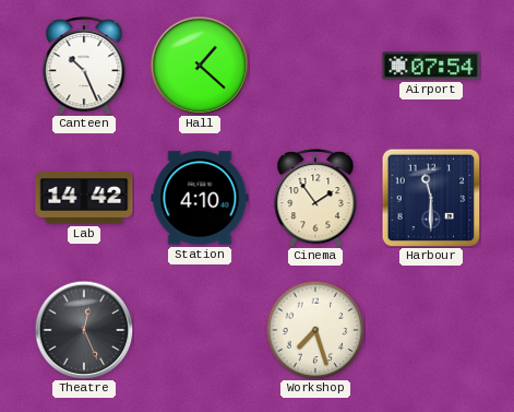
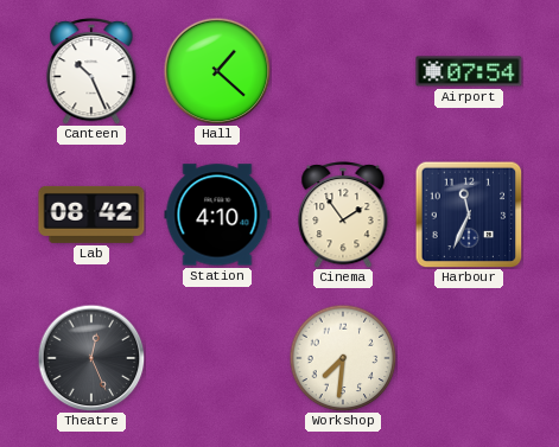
Lab: 14:42 -> 08:42
Harbour: 11:30 -> 11:34
Workshop: 7:27 -> 7:31
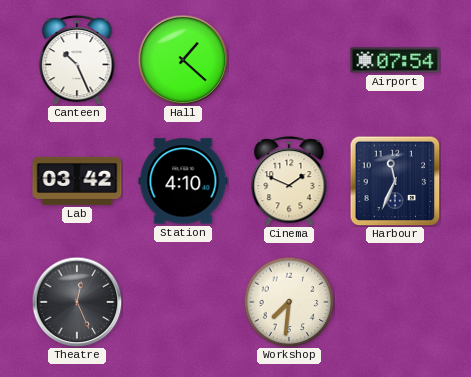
Lab: 08:42 -> 03:42
Cinema: 1:54 -> 1:49
